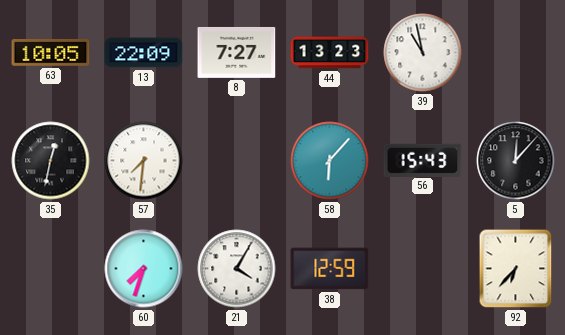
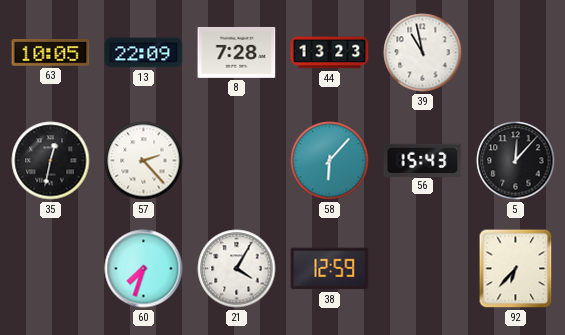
8: 7:27 -> 7:28
57: 7:31 -> 2:23
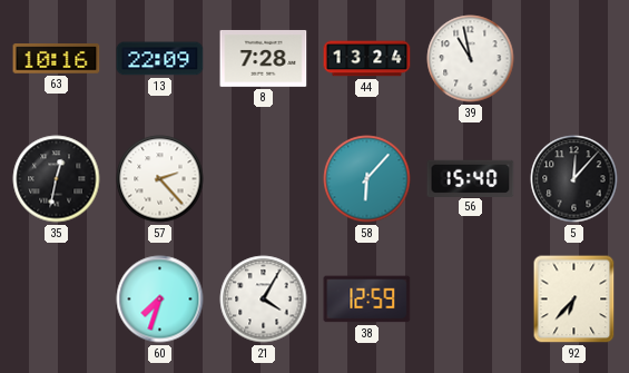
63: 10:05 -> 10:16
44: 13:23 -> 13:24
56: 15:43 -> 15:40
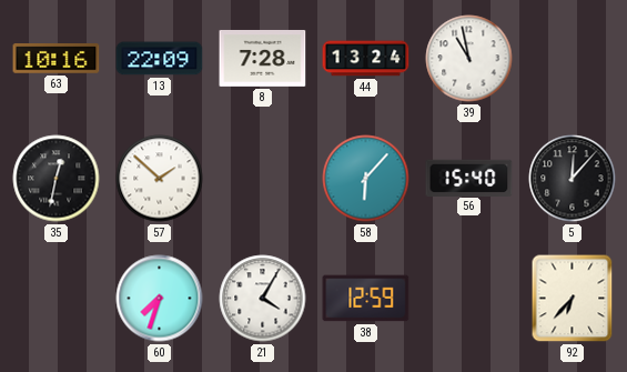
57: 2:23 -> 1:52
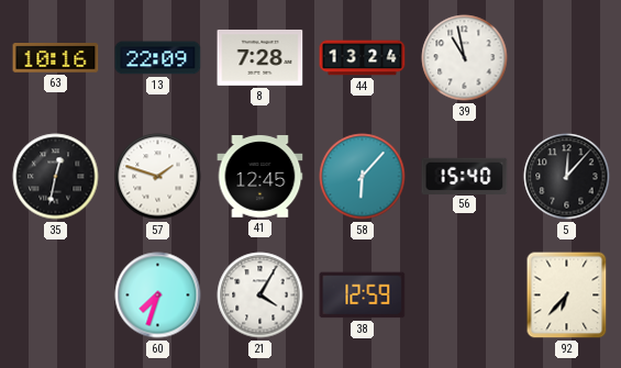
57: 1:52 -> 1:48
41: none -> 12:45
